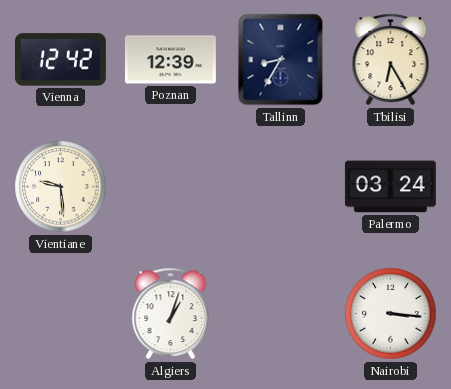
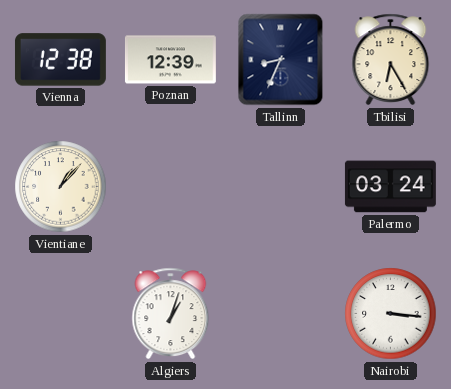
Vienna: 12:42 -> 12:38
Tallinn: 8:35 -> 8:34
Vientiane: 9:29 -> 1:07
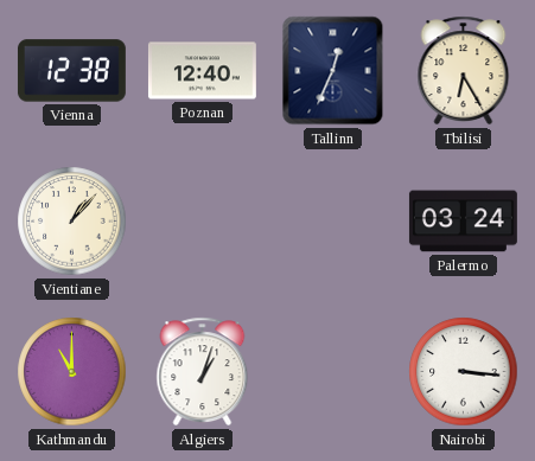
Poznan: 12:39 -> 12:40
Tallinn: 8:34 -> 12:34
Kathmandu: none -> 11:00
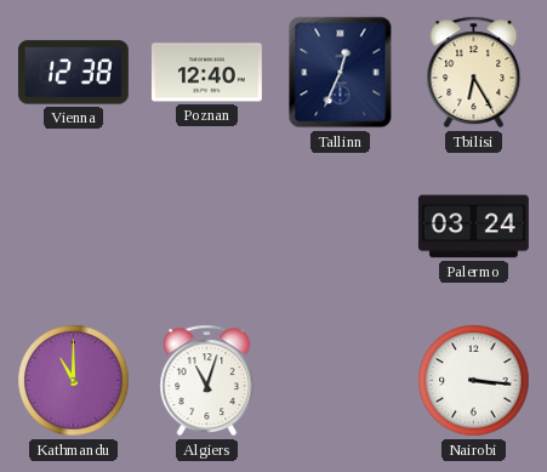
Vientiane: 1:07 -> none
Algiers: 1:03 -> 11:03
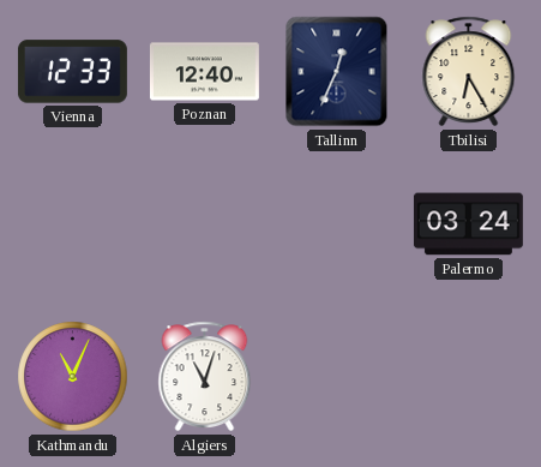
Vienna: 12:38 -> 12:33
Kathmandu: 11:00 -> 11:04
Nairobi: 3:16 -> none
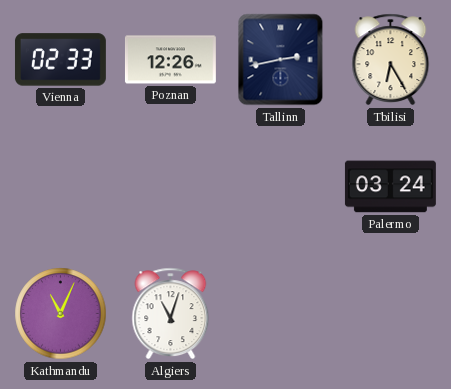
Vienna: 12:33 -> 02:33
Poznan: 12:40 -> 12:26
Tallinn: 12:34 -> 2:43
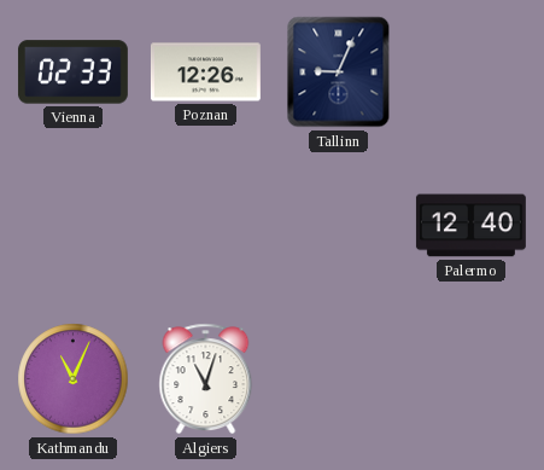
Tallinn: 2:43 -> 9:04
Tbilisi: 6:25 -> none
Palermo: 03:24 -> 12:40
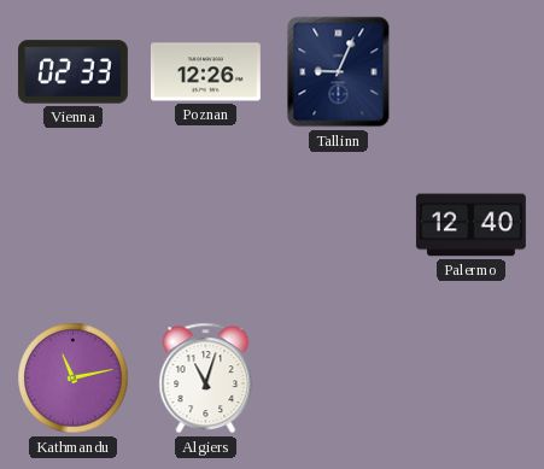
Kathmandu: 11:04 -> 11:13
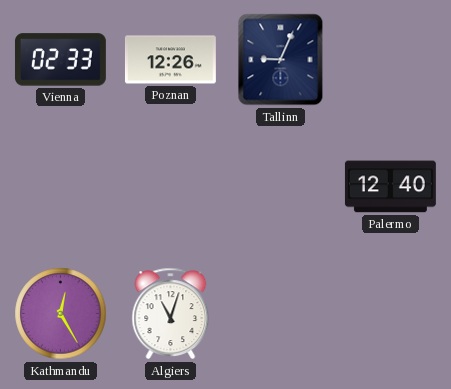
Kathmandu: 11:13 -> 12:25
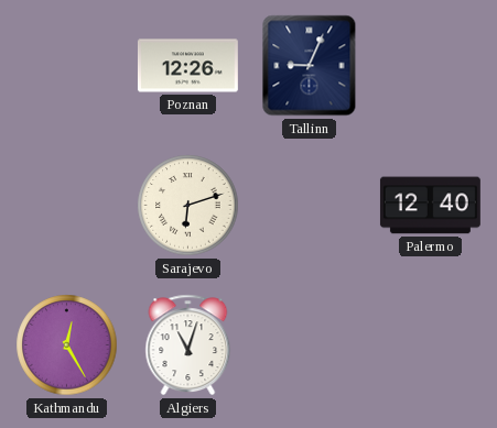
Vienna: 02:33 -> none
Sarajevo: none -> 6:12
